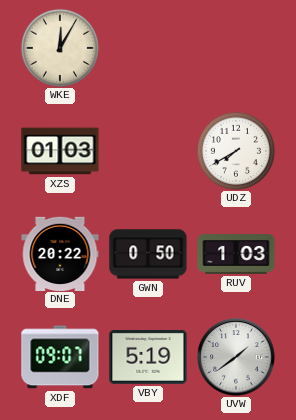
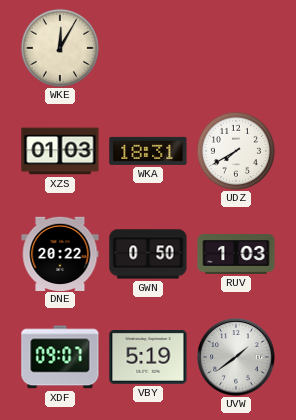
WKA: none -> 18:31
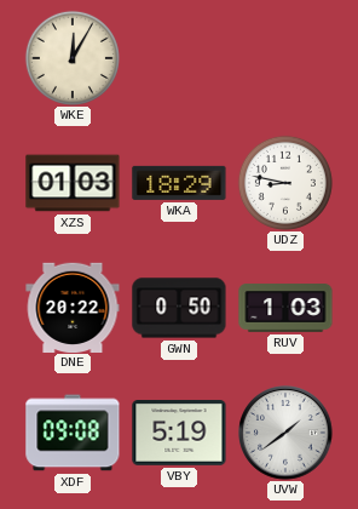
WKA: 18:31 -> 18:29
UDZ: 7:40 -> 8:47
XDF: 09:07 -> 09:08
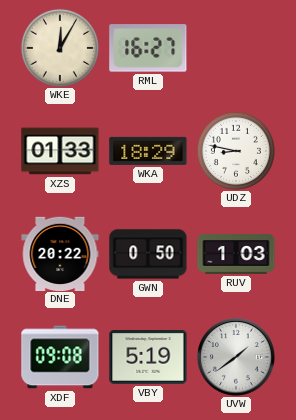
RML: none -> 16:27
XZS: 01:03 -> 01:33
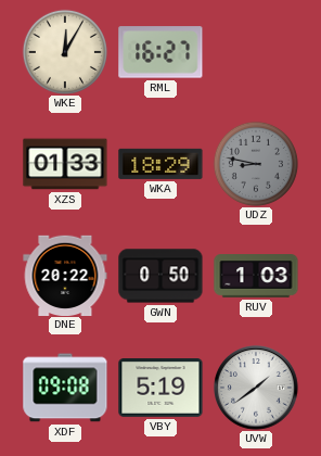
UDZ dial: white -> grey
